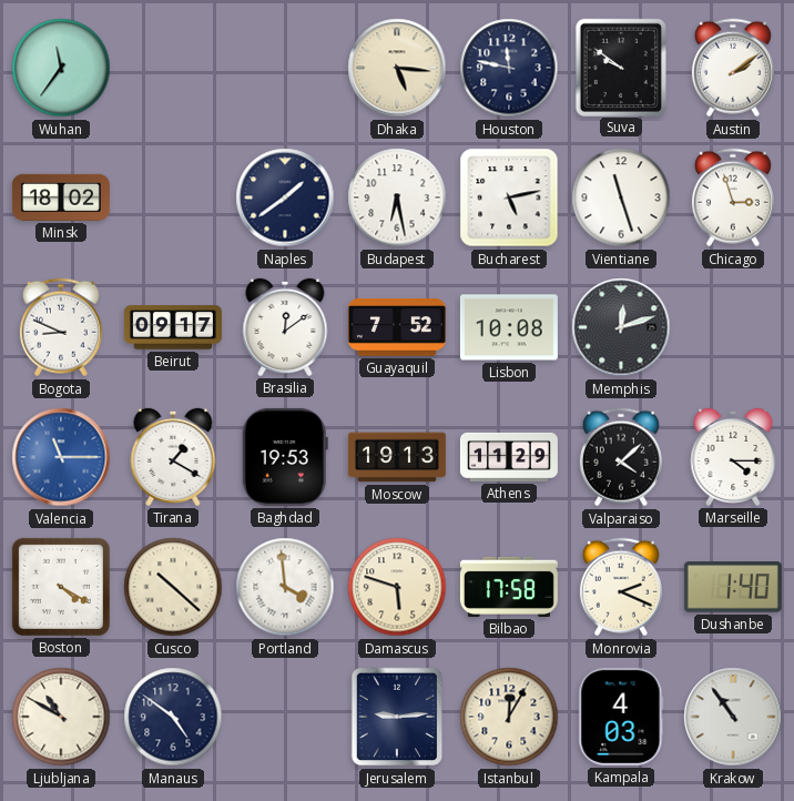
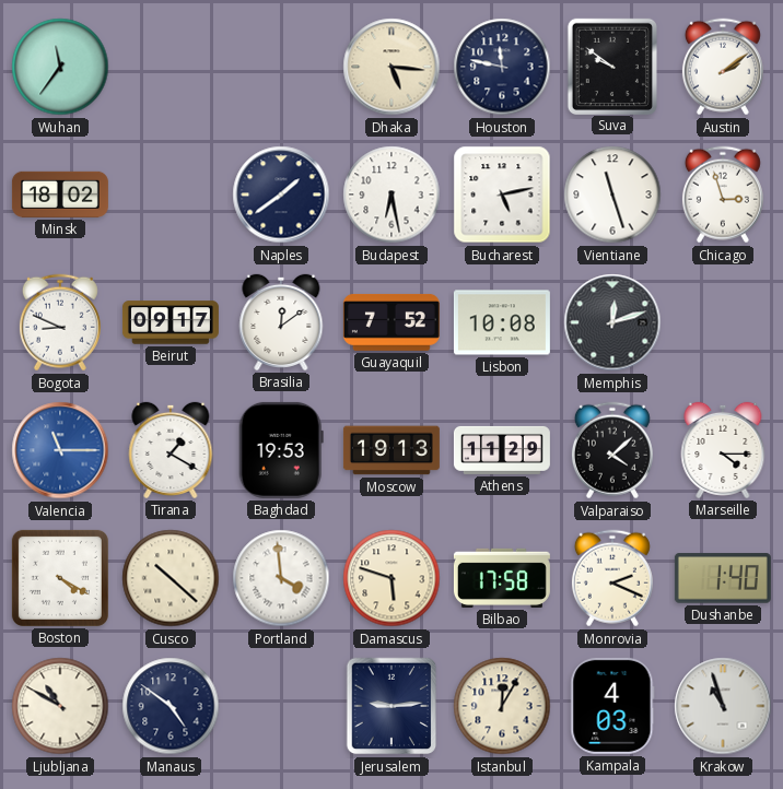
Krakow: 10:54 -> 10:57
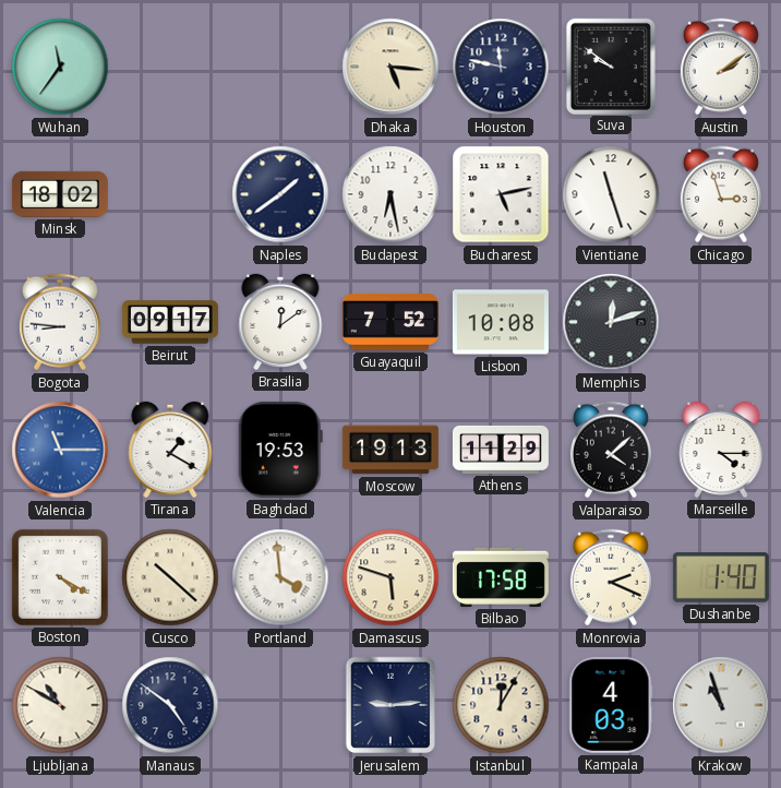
Bogota: 8:49 -> 8:46
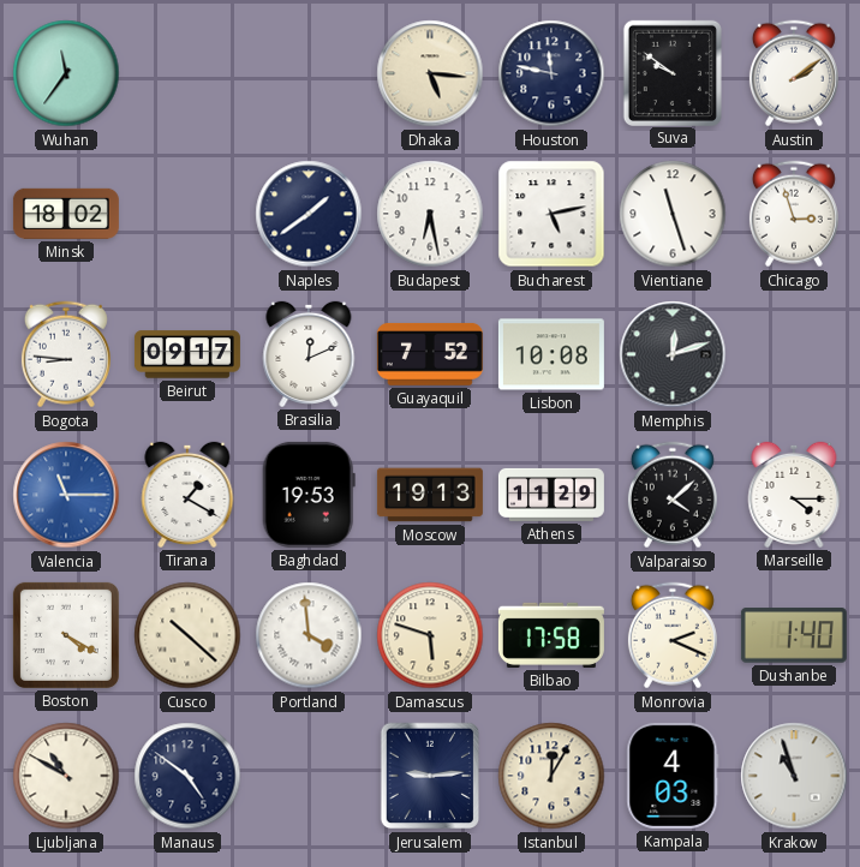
Brasilia: 12:09 -> 12:11
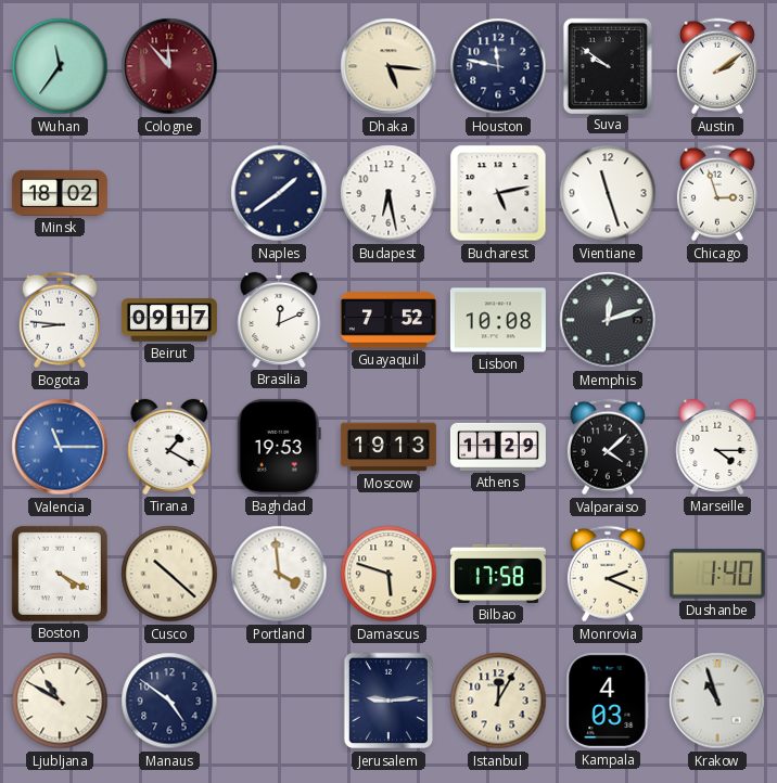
Cologne: none -> 11:53
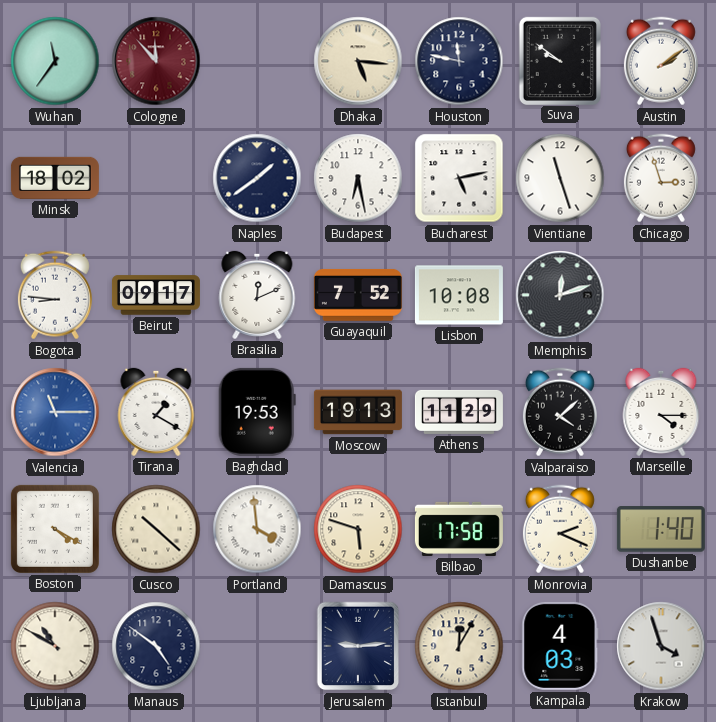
Krakow: 10:57 -> 3:57
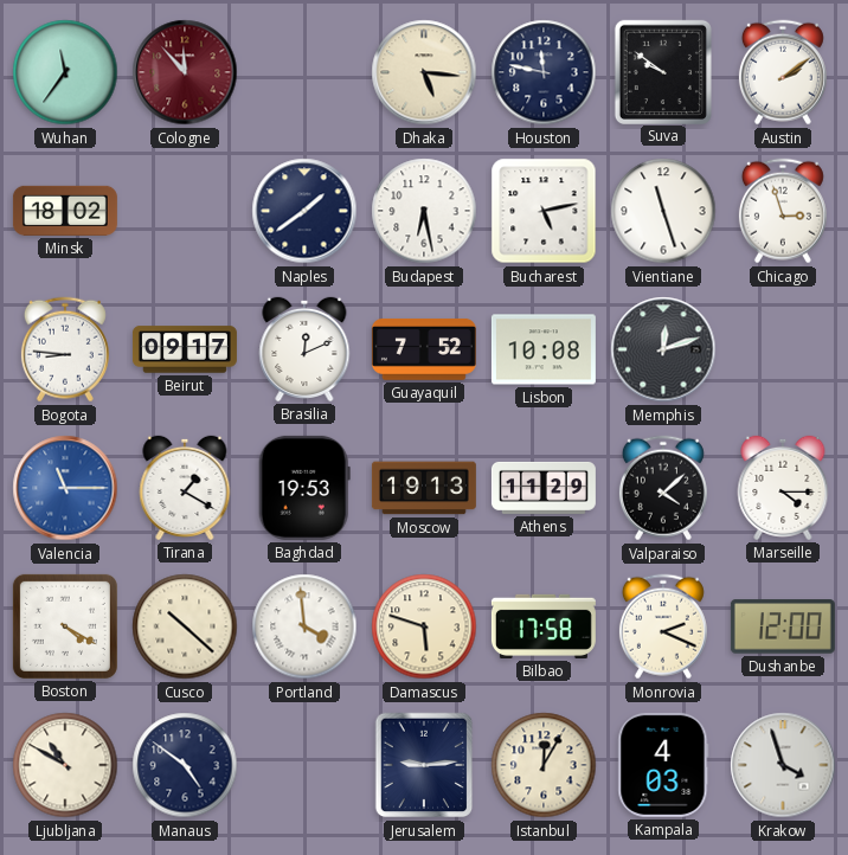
Dushanbe: 1:40 -> 12:00
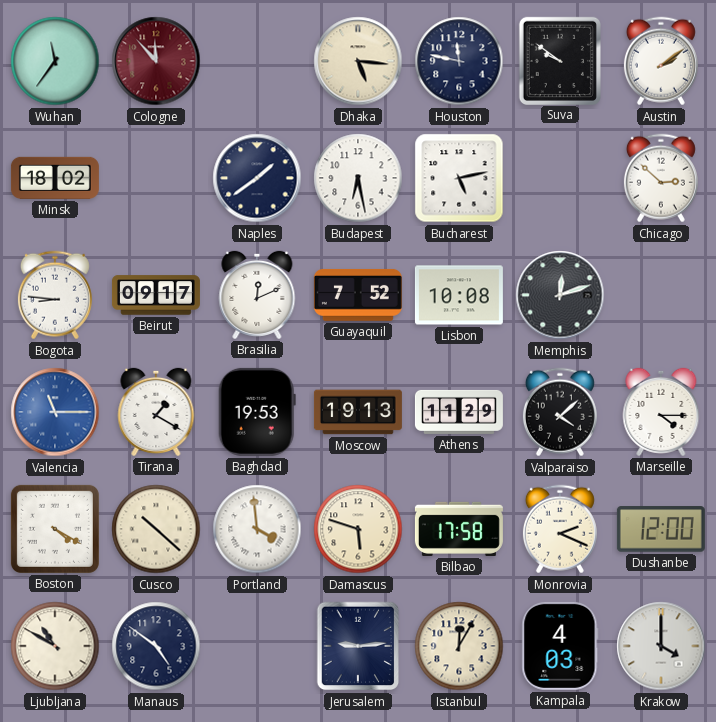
Vientiane: 11:27 -> none
Chicago: 2:57 -> 2:52
Krakow: 3:57 -> 4:00
